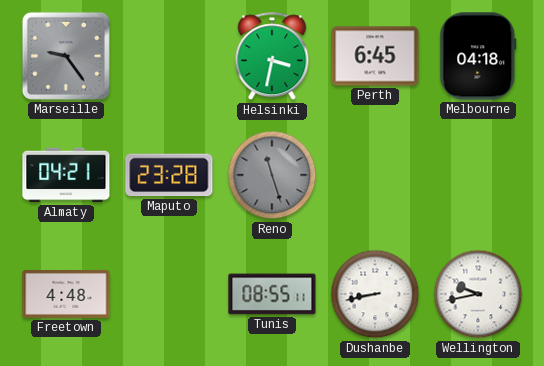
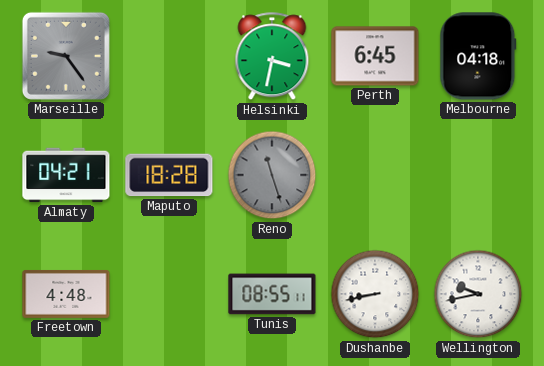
Maputo: 23:28 -> 18:28
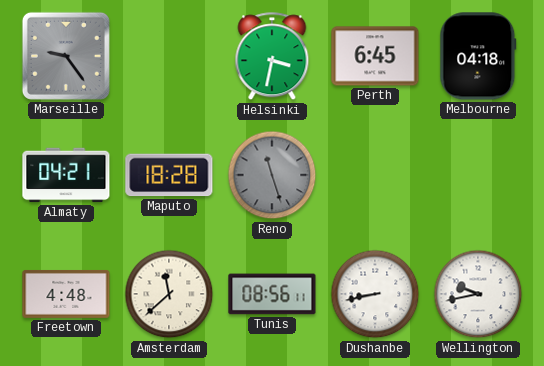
Amsterdam: none -> 11:38
Tunis: 08:55 -> 08:56
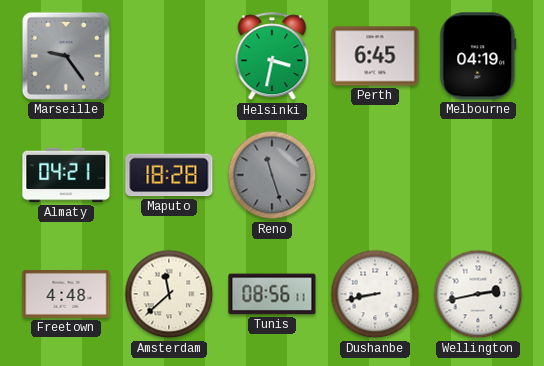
Melbourne: 04:18 -> 04:19
Wellington: 9:43 -> 2:43
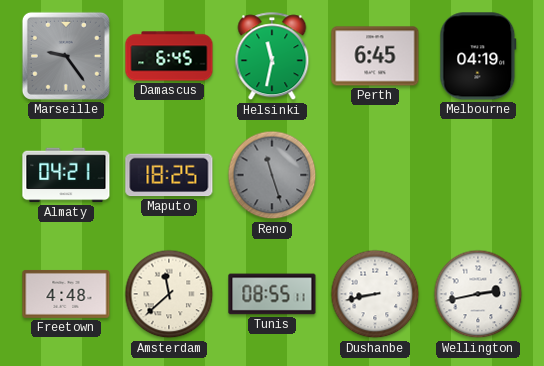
Damascus: none -> 6:45
Helsinki: 3:32 -> 11:32
Maputo: 18:28 -> 18:25
Tunis: 08:56 -> 08:55
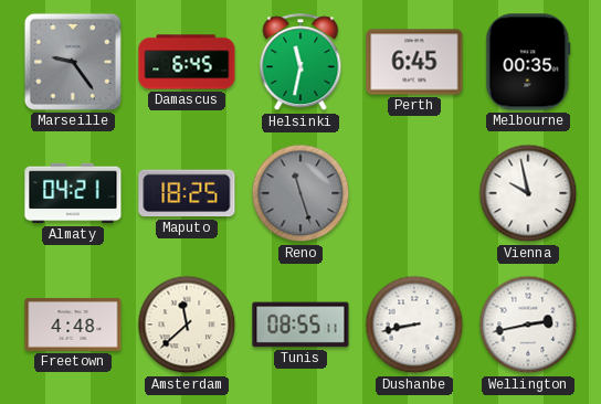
Melbourne: 04:19 -> 00:35
Vienna: none -> 9:58
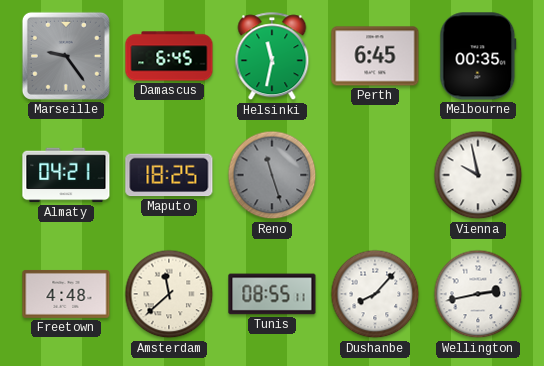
Dushanbe: 8:43 -> 8:07
